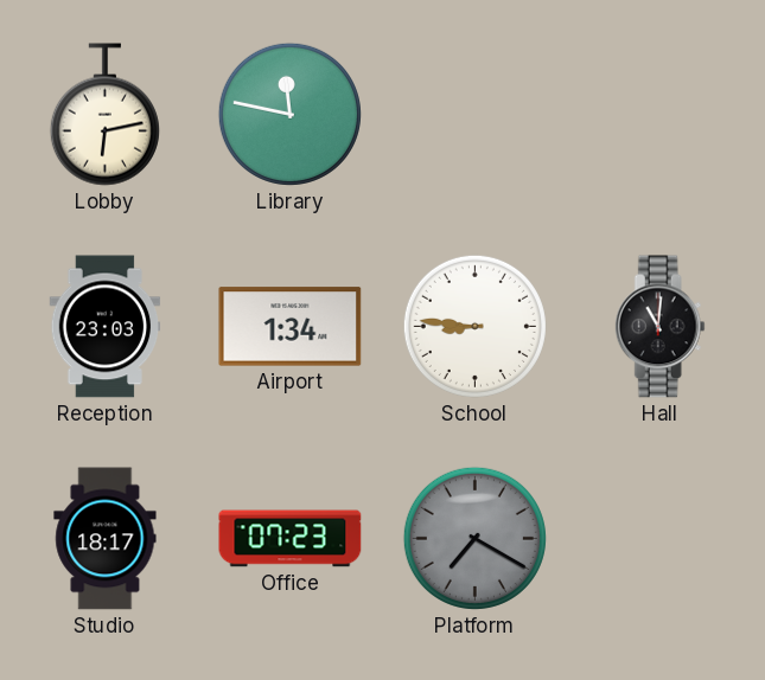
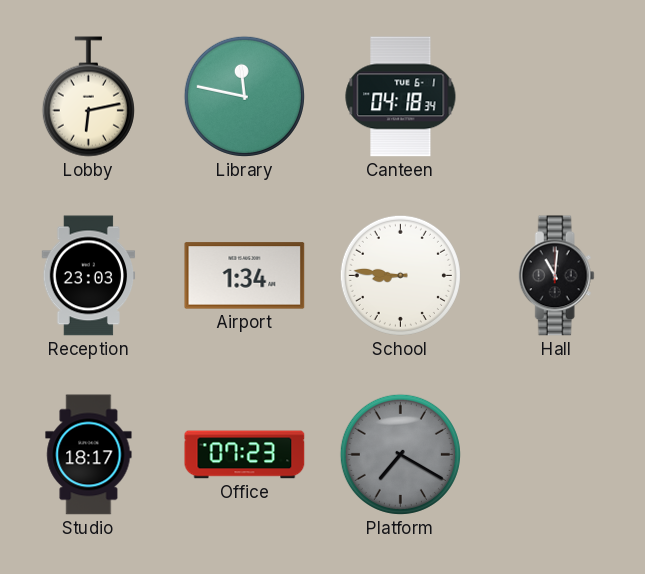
Canteen: none -> 04:18
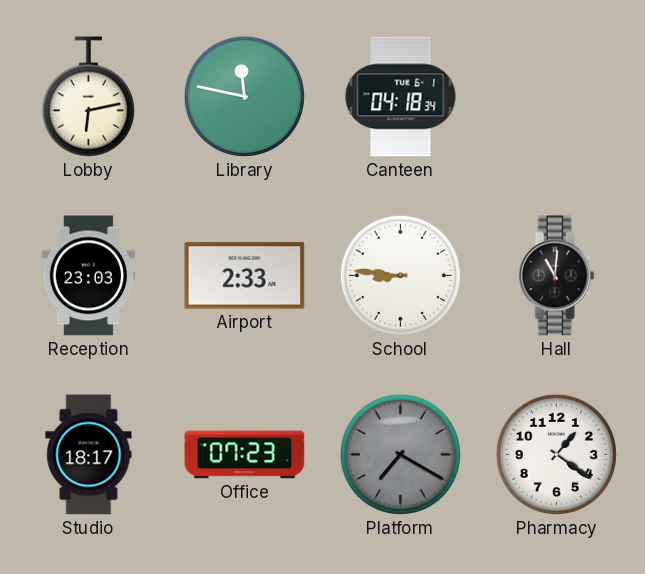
Airport: 1:34 -> 2:33
Pharmacy: none -> 1:21
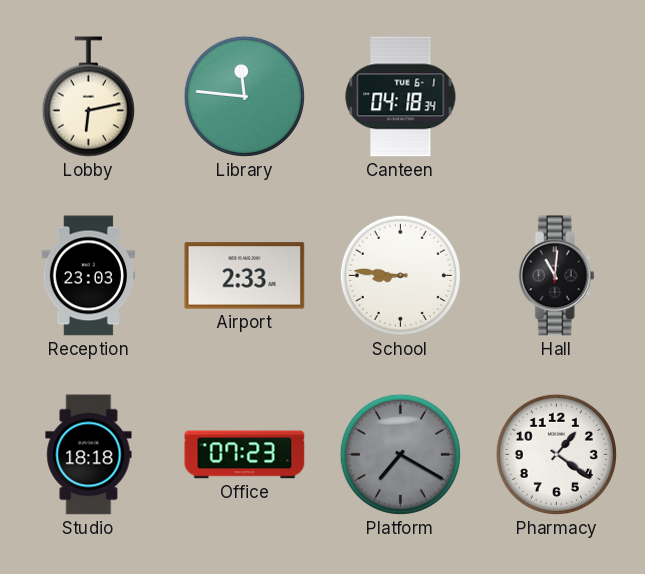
Library: 11:47 -> 11:46
Studio: 18:17 -> 18:18
